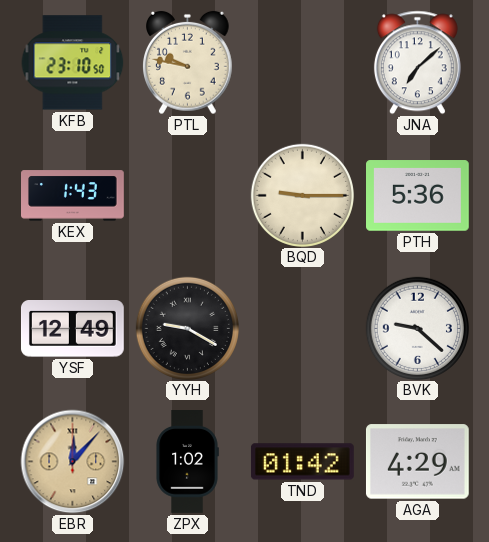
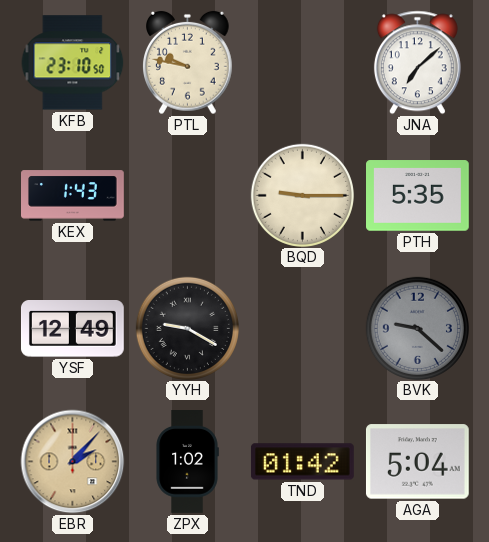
PTH: 5:36 -> 5:35
BVK dial: white -> grey
EBR: 12:07 -> 2:07
AGA: 4:29 -> 5:04
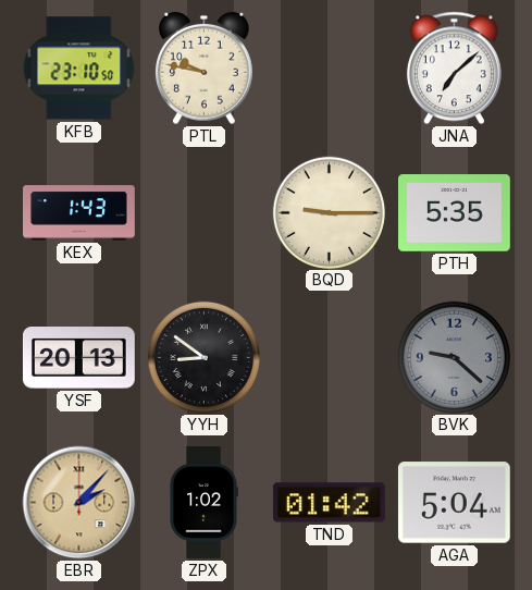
YSF: 12:49 -> 20:13
YYH: 9:20 -> 8:51
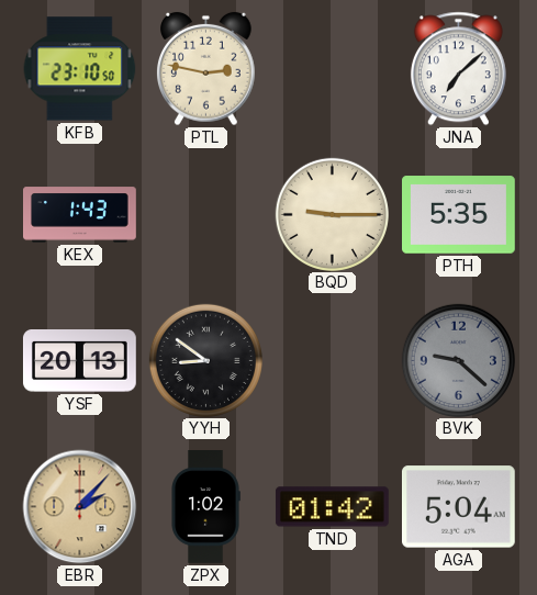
PTL: 9:47 -> 2:47
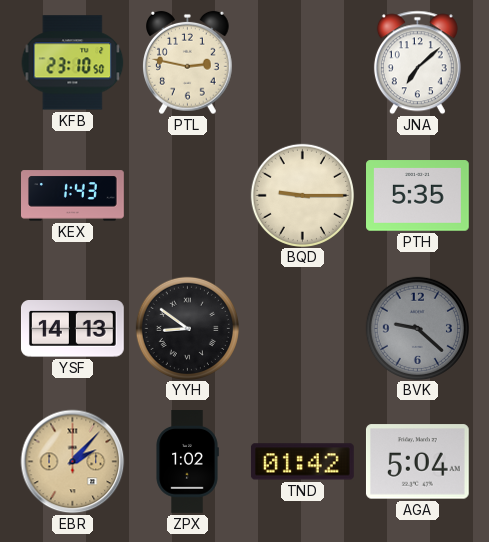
YSF: 20:13 -> 14:13
